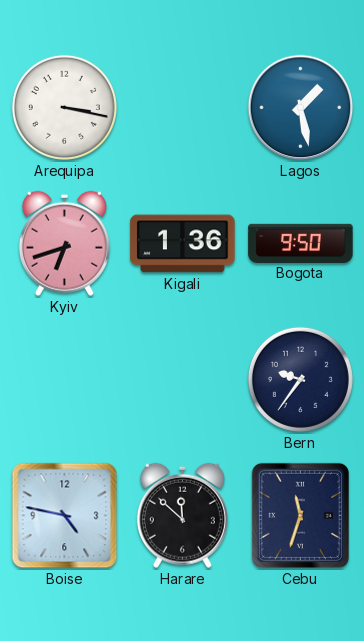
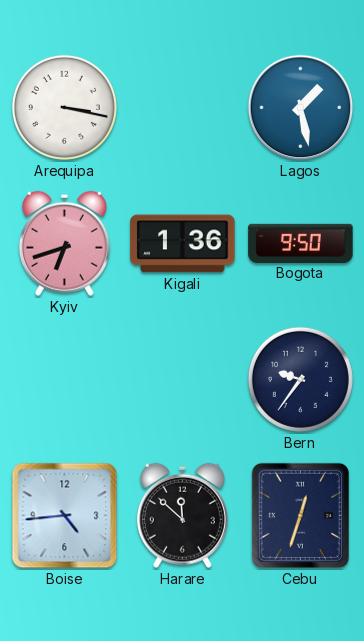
Boise: 4:47 -> 4:44
Cebu: 11:33 -> 12:33
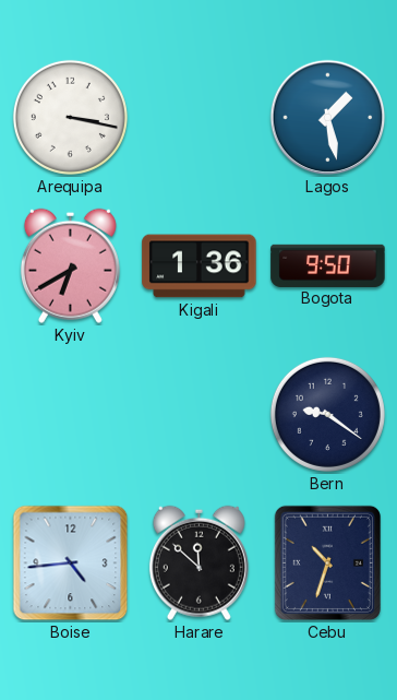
Kyiv: 6:42 -> 6:40
Bern: 9:36 -> 9:21
Cebu: 12:33 -> 10:33
